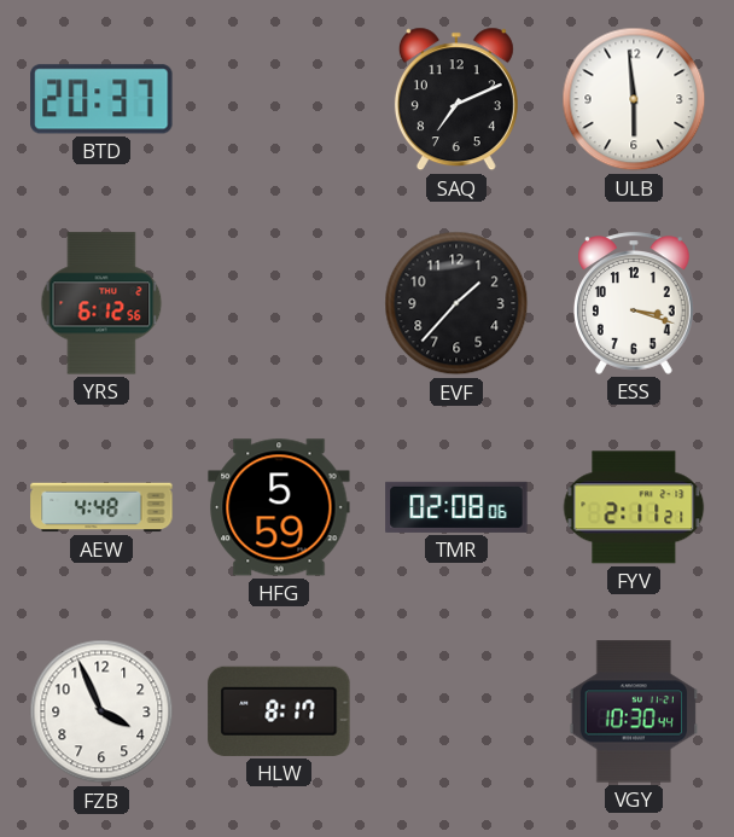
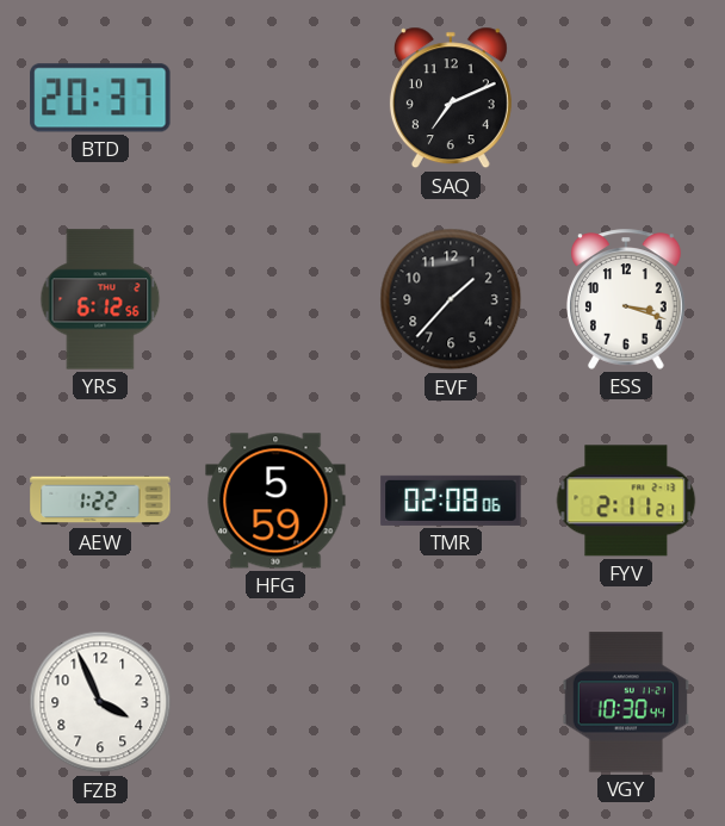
ULB: 5:59 -> none
AEW: 4:48 -> 1:22
HLW: 8:17 -> none
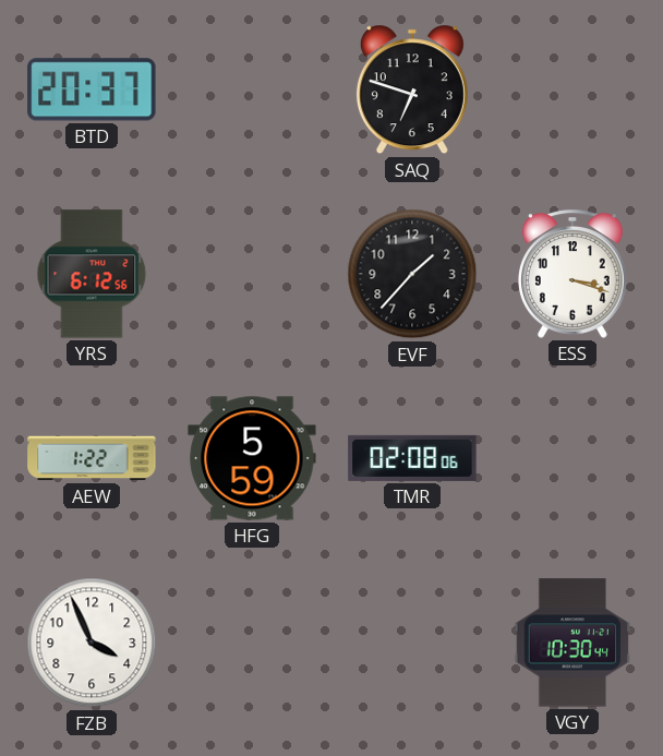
SAQ: 7:11 -> 6:48
FYV: 2:11 -> none
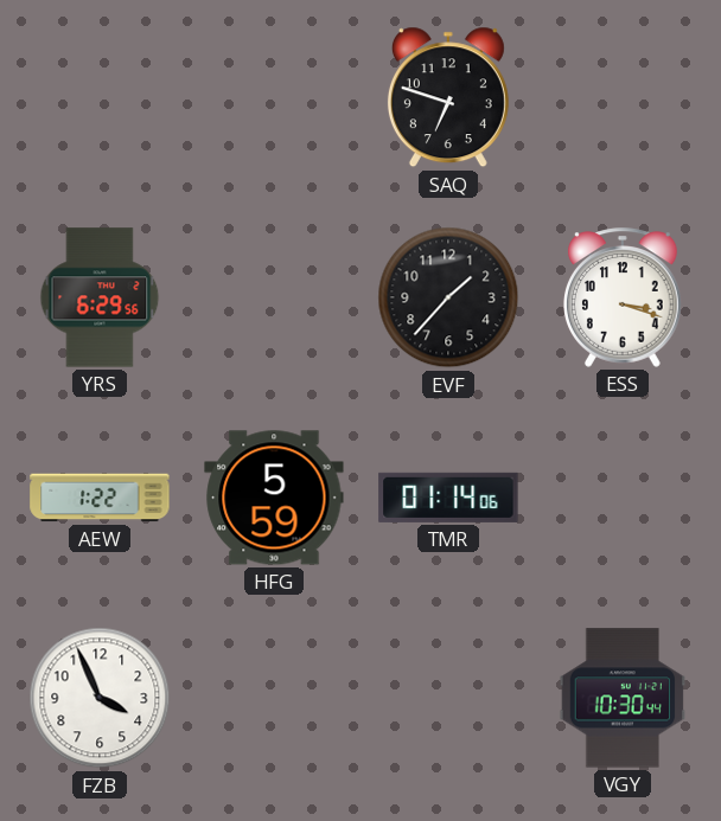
BTD: 20:37 -> none
YRS: 6:12 -> 6:29
TMR: 02:08 -> 01:14
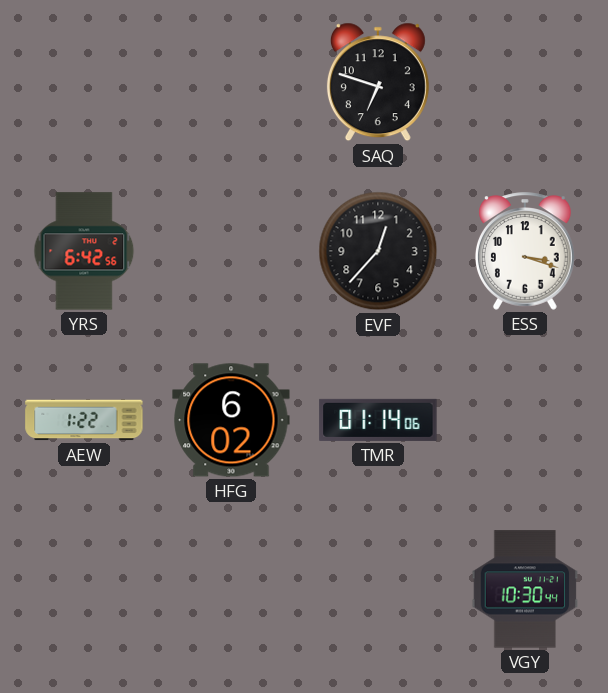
YRS: 6:29 -> 6:42
EVF: 1:37 -> 12:37
HFG: 5:59 -> 6:02
FZB: 3:56 -> none
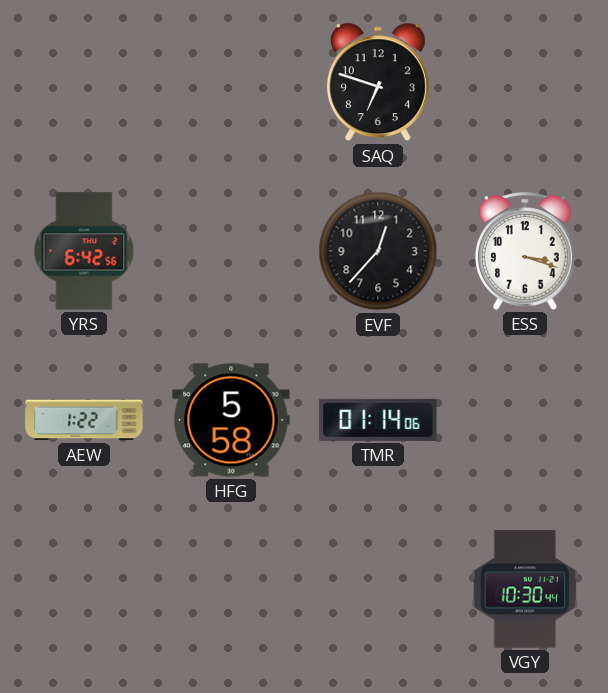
HFG: 6:02 -> 5:58
